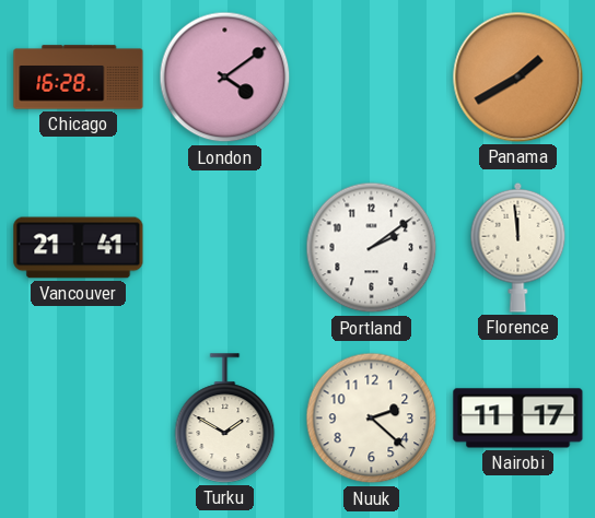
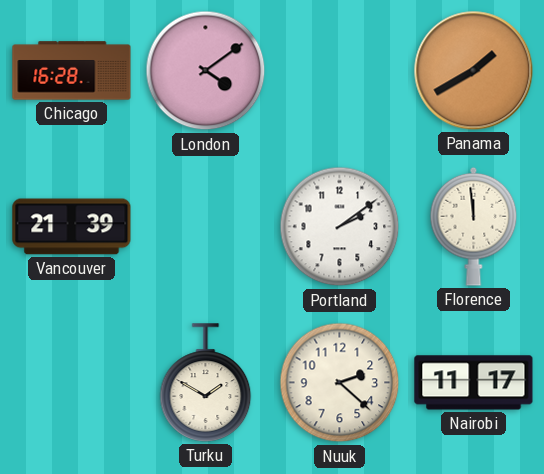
Vancouver: 21:41 -> 21:39
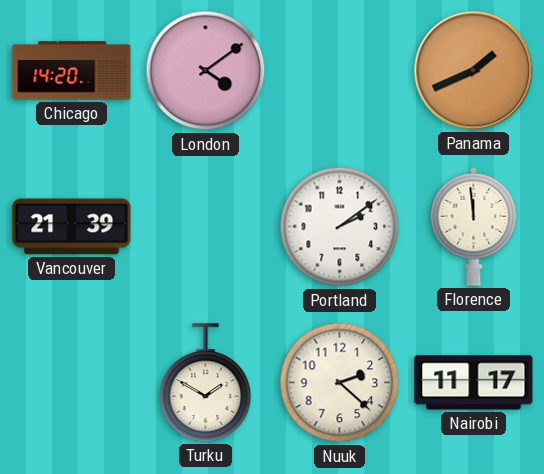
Chicago: 16:28 -> 14:20
Panama: 1:40 -> 1:41
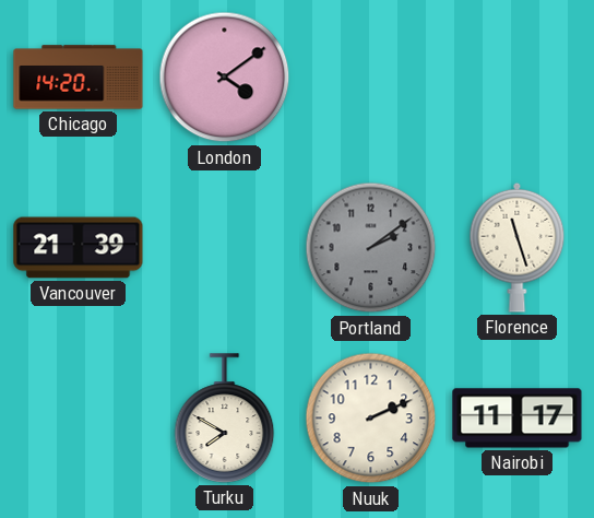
Panama: 1:41 -> none
Portland dial: white -> grey
Florence: 11:59 -> 11:27
Turku: 1:50 -> 7:50
Nuuk: 2:22 -> 2:11
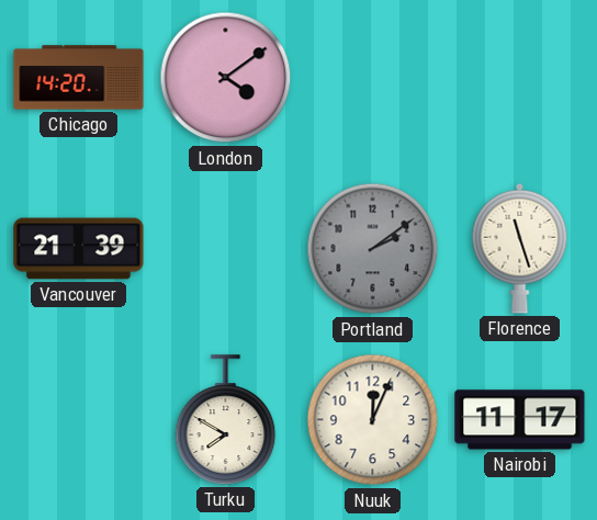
Nuuk: 2:11 -> 12:04
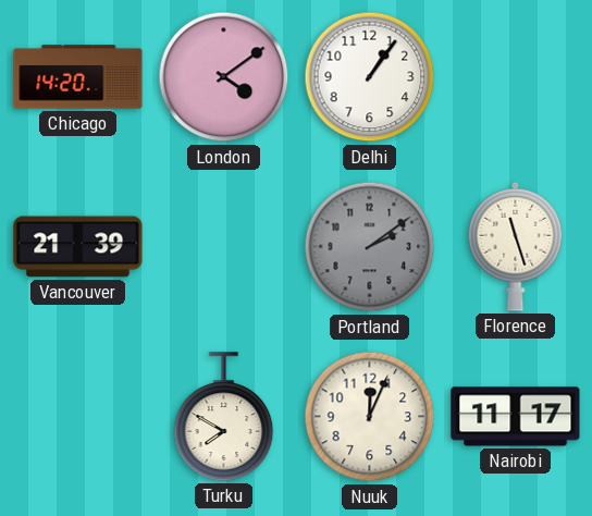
Delhi: none -> 1:06
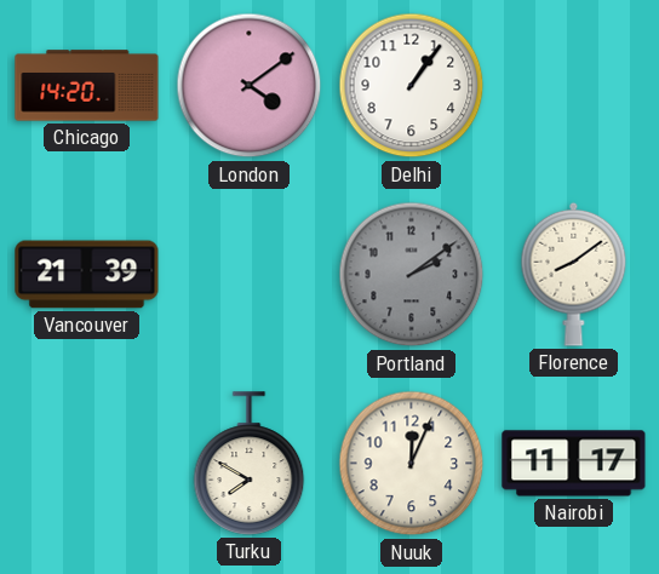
Florence: 11:27 -> 8:09
